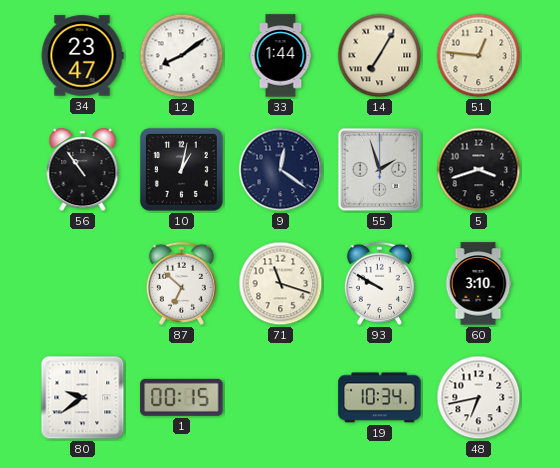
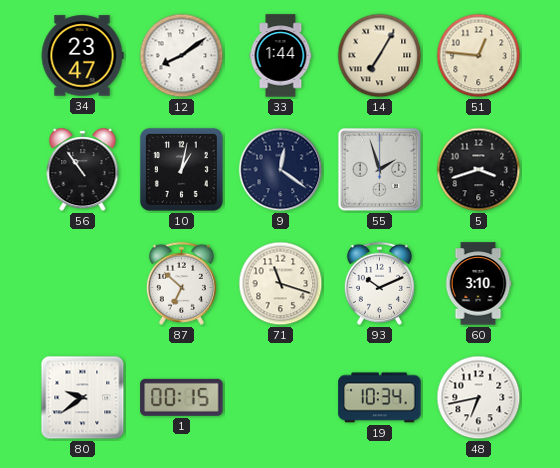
93: 9:50 -> 10:11
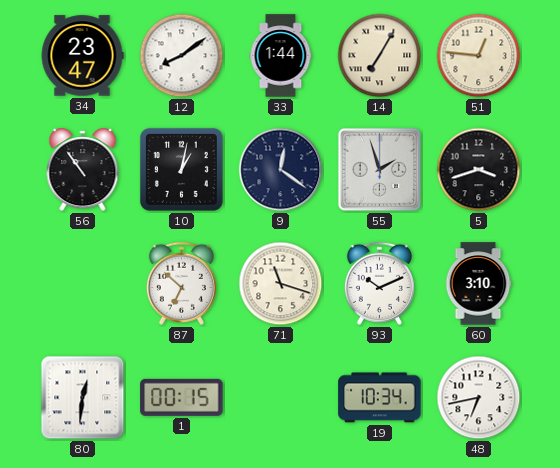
80: 9:39 -> 12:31
